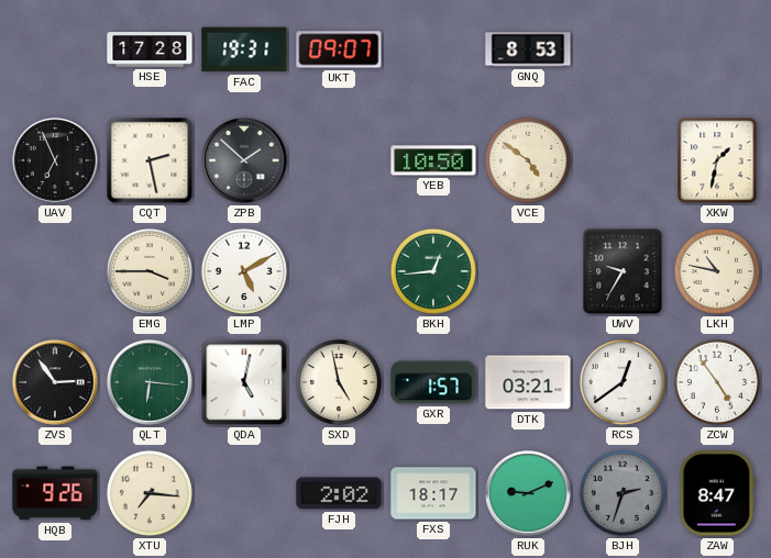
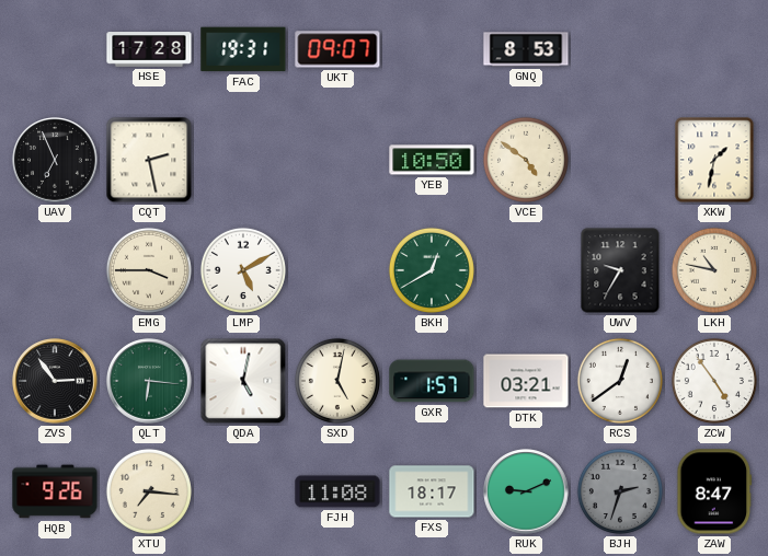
ZPB: 1:52 -> none
BKH: 12:44 -> 12:40
SXD: 4:58 -> 5:02
FJH: 2:02 -> 11:08
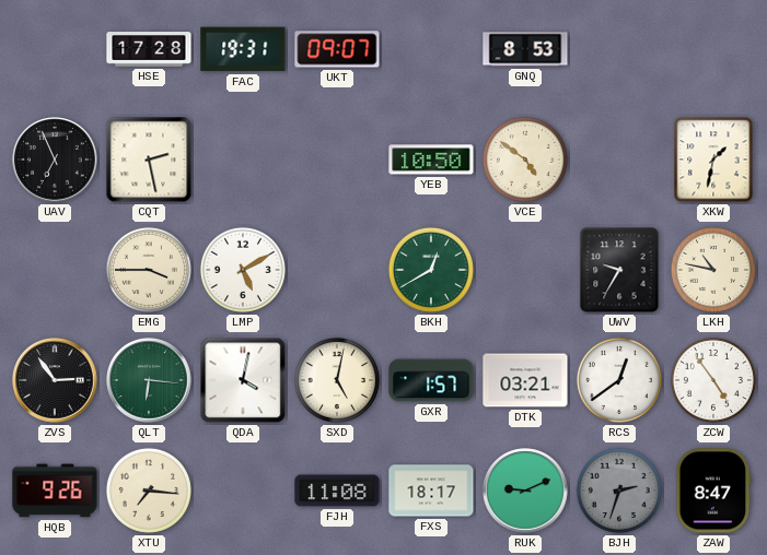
QDA: 5:02 -> 4:02
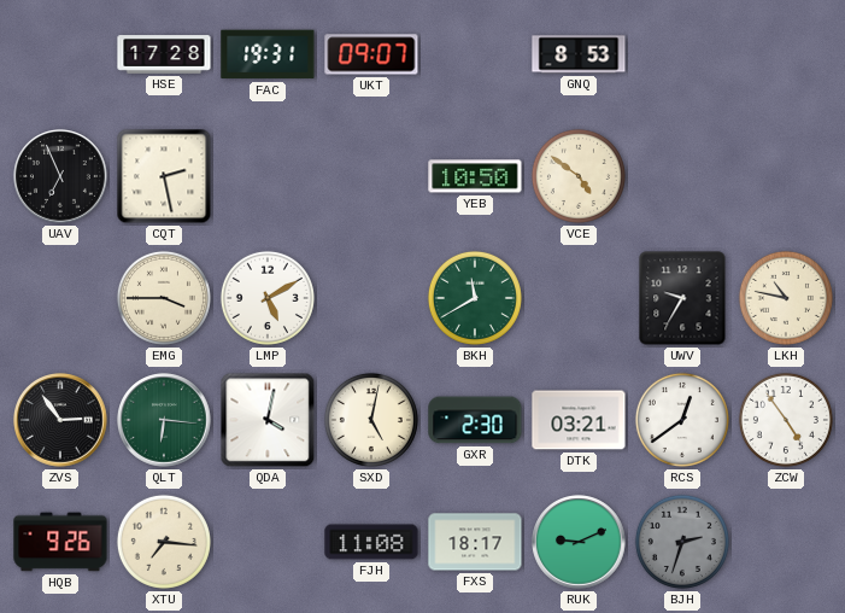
XKW: 1:32 -> none
BKH: 12:40 -> 11:40
GXR: 1:57 -> 2:30
ZAW: 8:47 -> none
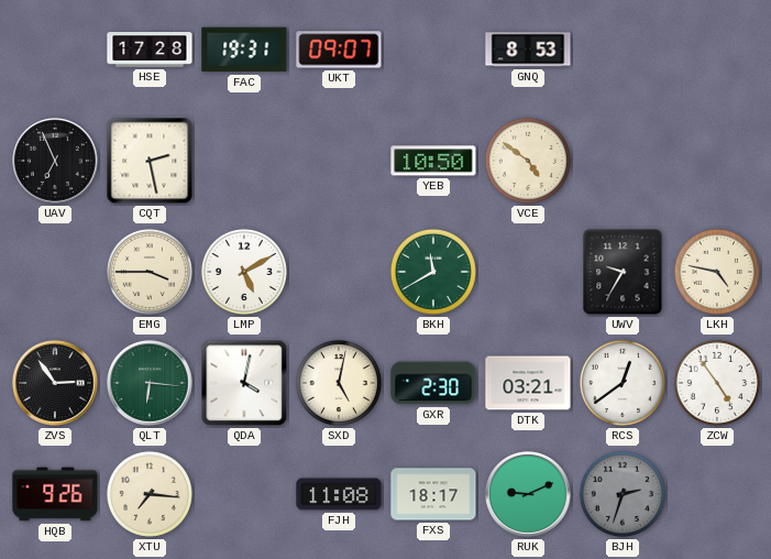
LKH: 10:47 -> 4:47
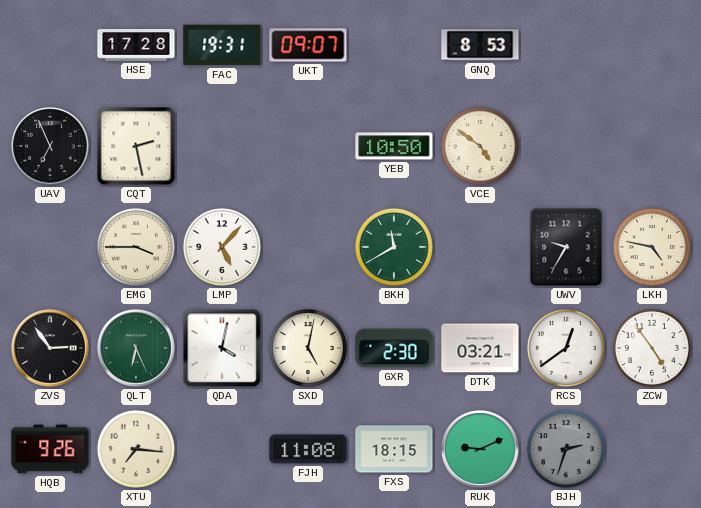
LMP: 5:10 -> 5:07
QLT: 6:16 -> 6:26
FXS: 18:17 -> 18:15
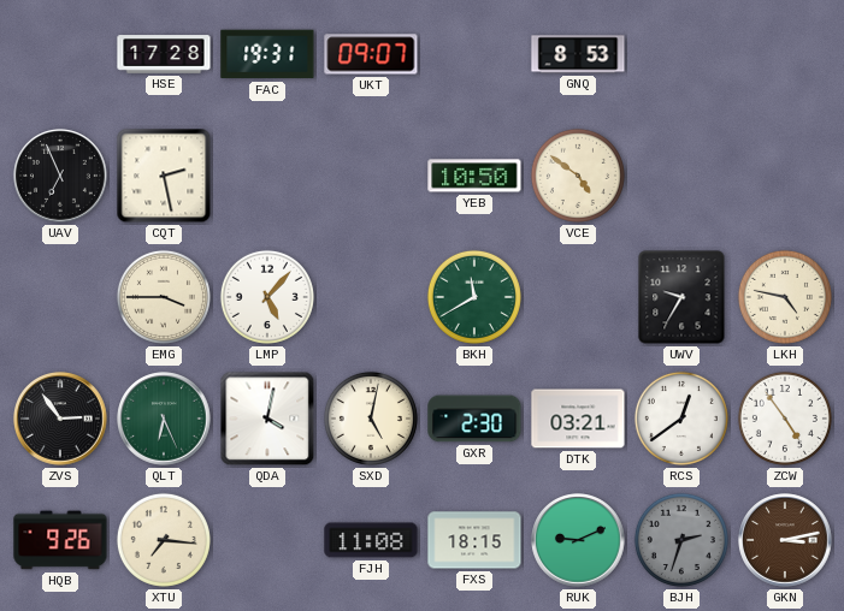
GKN: none -> 3:13
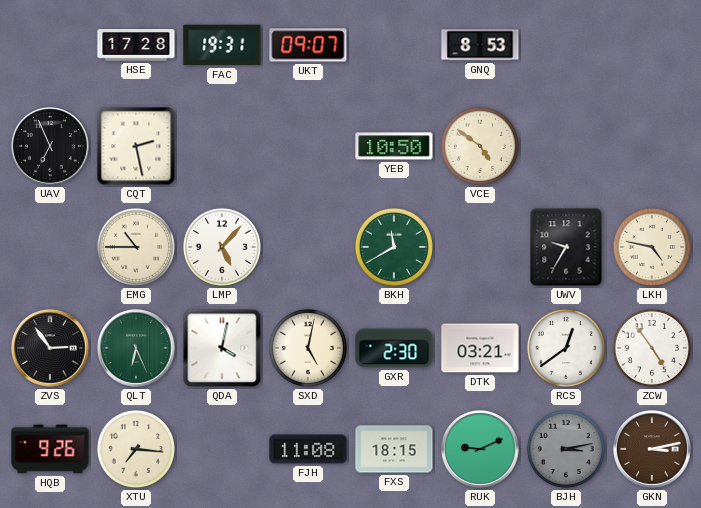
EMG: 3:45 -> 10:45
BJH: 2:33 -> 3:13
